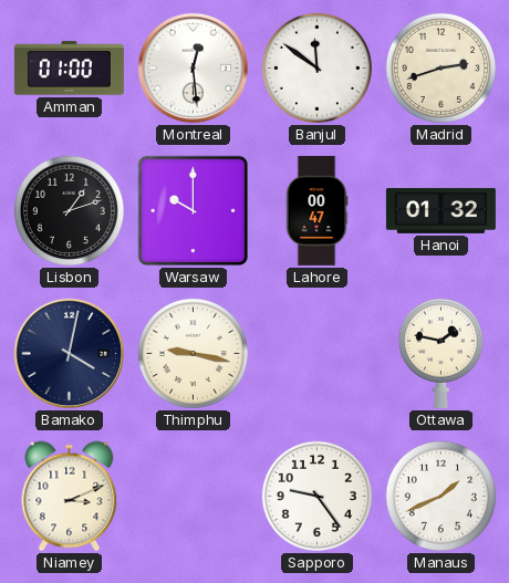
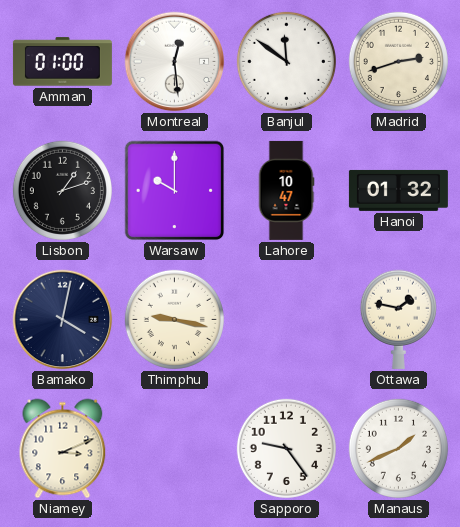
Lahore: 00:47 -> 10:47
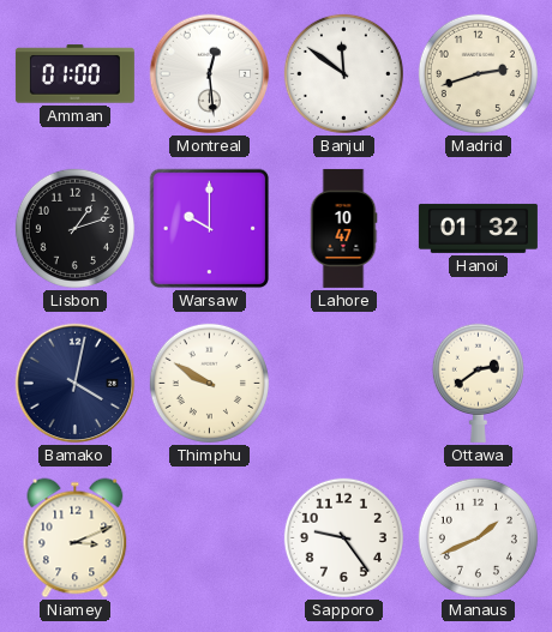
Thimphu: 9:17 -> 9:50
Ottawa: 1:47 -> 2:39
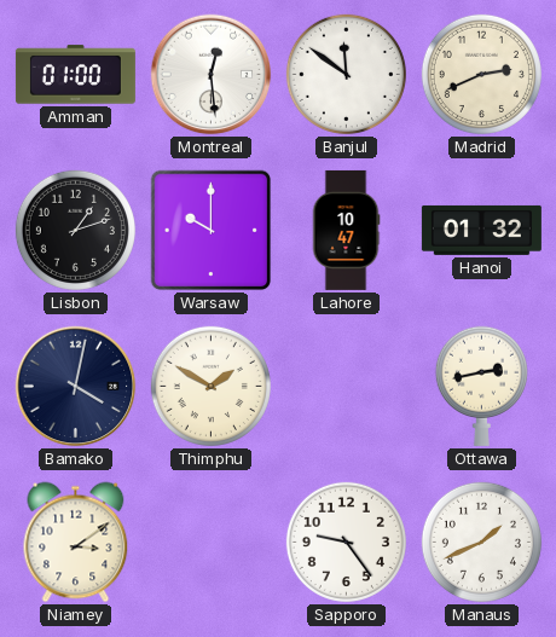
Madrid: 2:42 -> 2:41
Thimphu: 9:50 -> 1:50
Ottawa: 2:39 -> 2:43
Niamey: 3:11 -> 3:09
